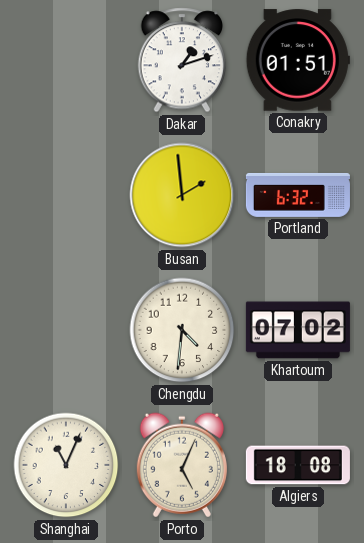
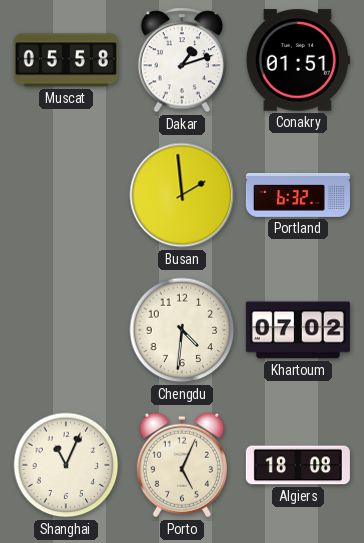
Muscat: none -> 05:58
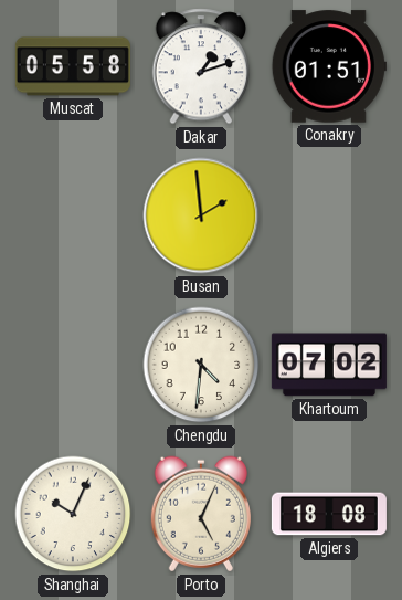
Portland: 6:32 -> none
Shanghai: 11:04 -> 10:04
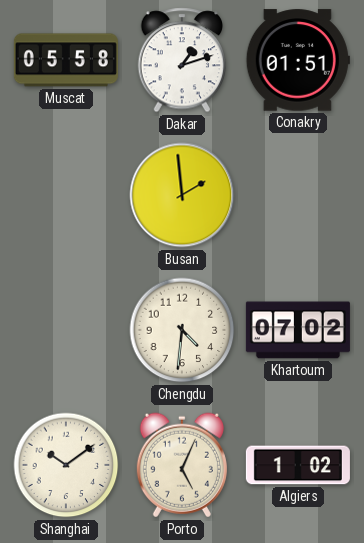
Shanghai: 10:04 -> 10:09
Algiers: 18:08 -> 1:02
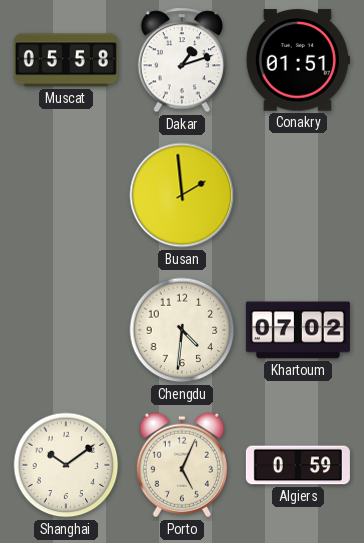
Algiers: 1:02 -> 0:59
